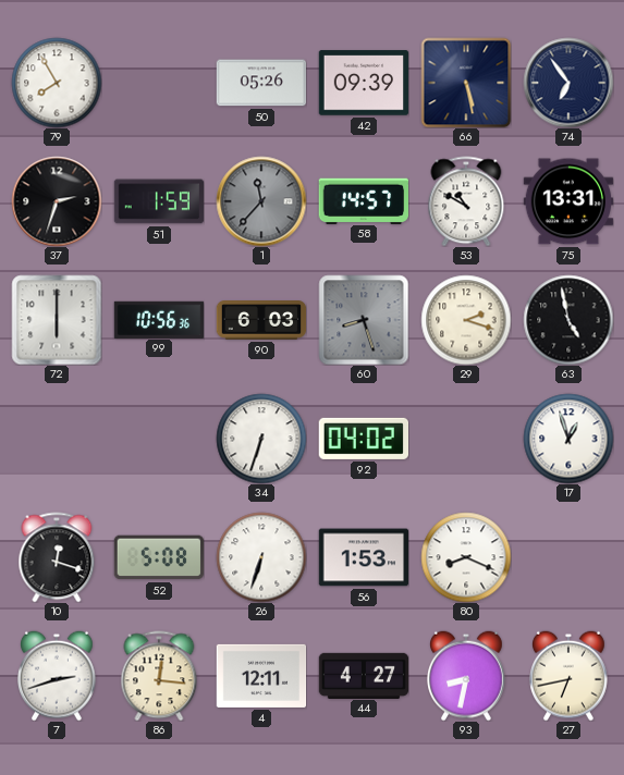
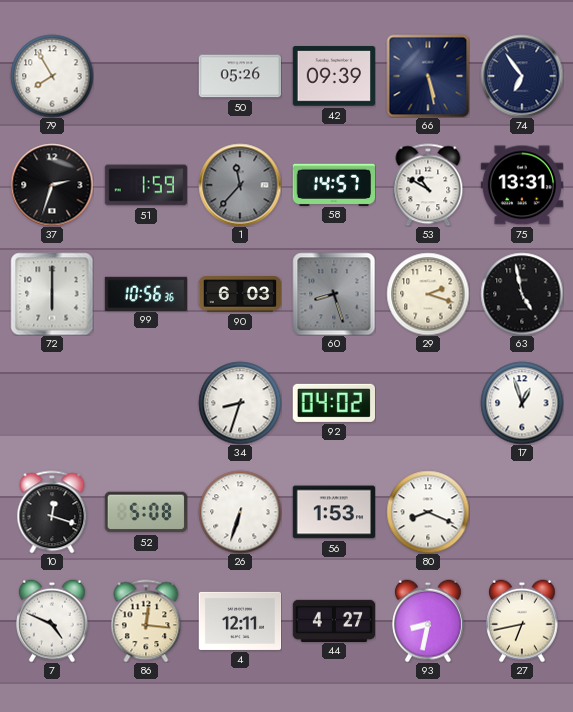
34: 6:33 -> 8:33
7: 2:42 -> 4:49
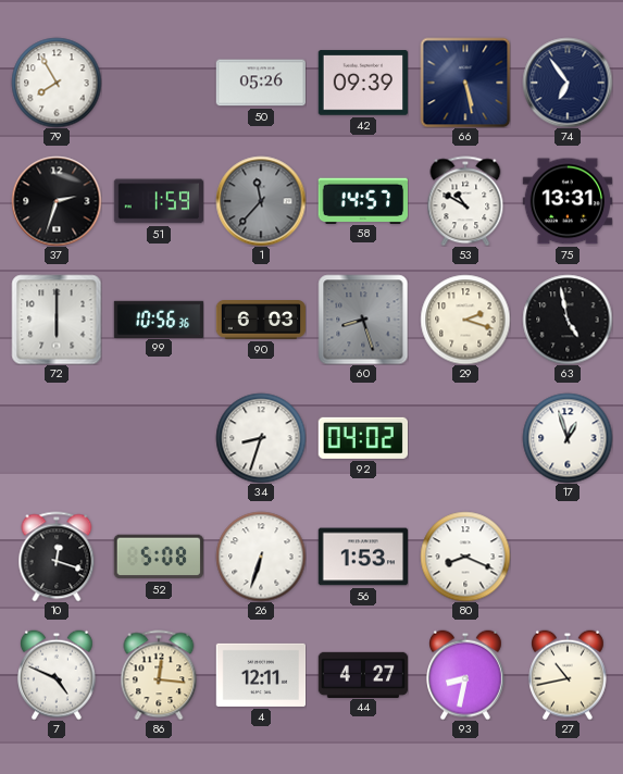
27: 6:43 -> 10:43
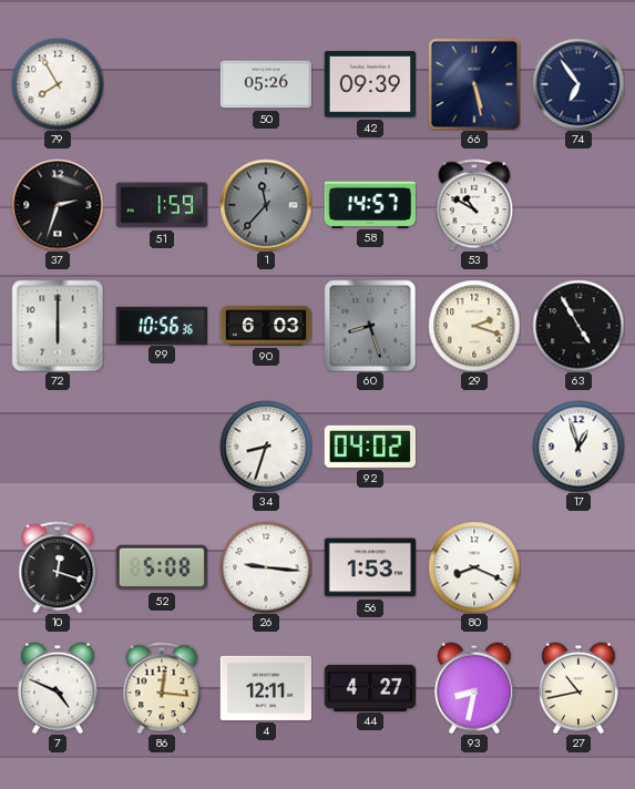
75: 13:31 -> none
63: 4:58 -> 4:55
26: 6:33 -> 9:16
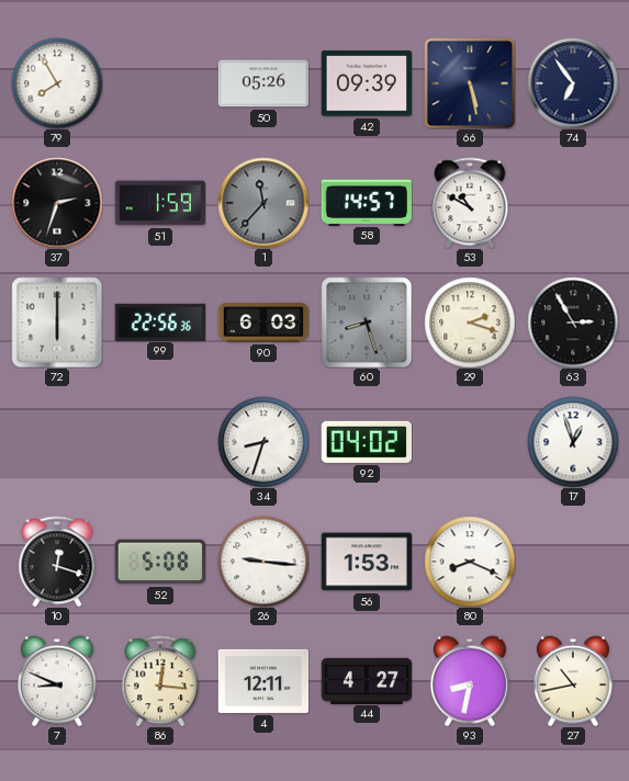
99: 10:56 -> 22:56
63: 4:55 -> 2:55
7: 4:49 -> 8:49
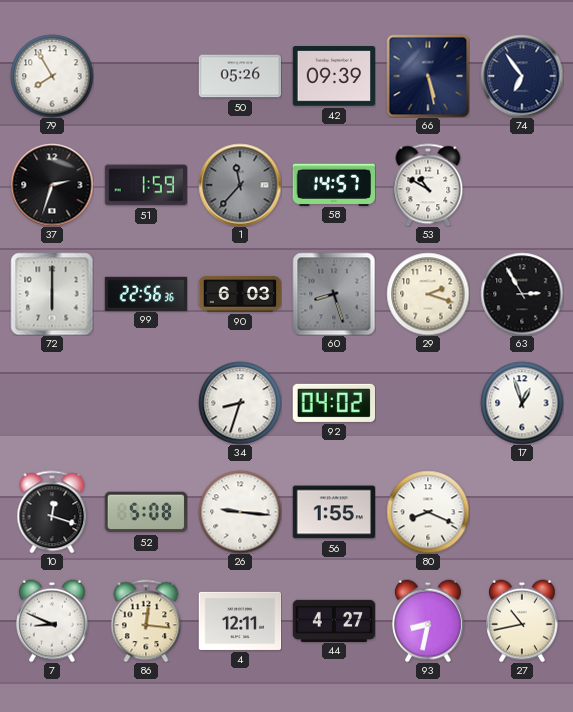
56: 1:53 -> 1:55
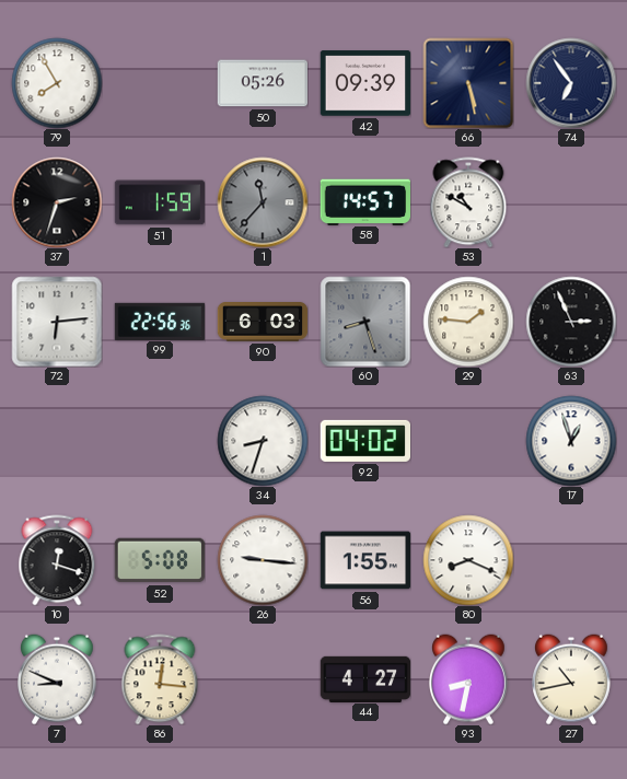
72: 6:00 -> 6:14
29: 2:18 -> 1:46
63: 2:55 -> 2:56
4: 12:11 -> none
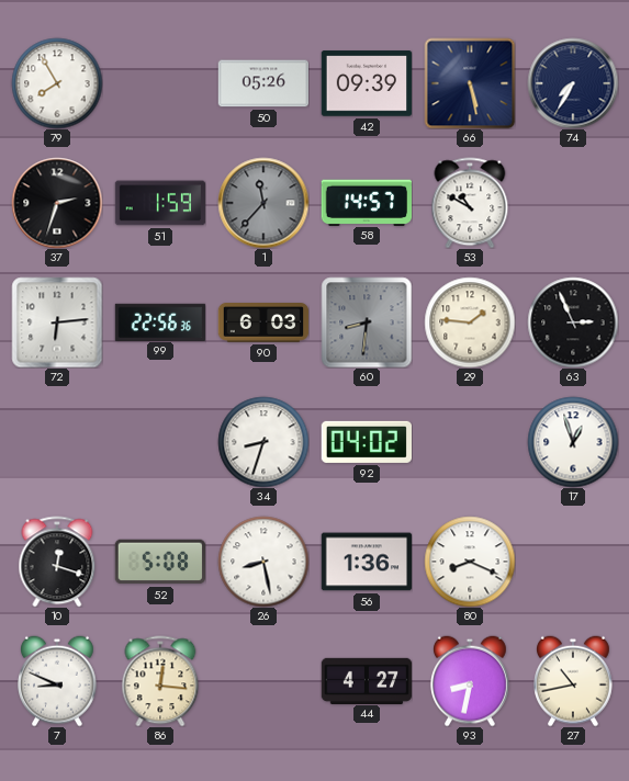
74: 6:54 -> 7:35
60: 8:27 -> 8:31
26: 9:16 -> 8:28
56: 1:55 -> 1:36
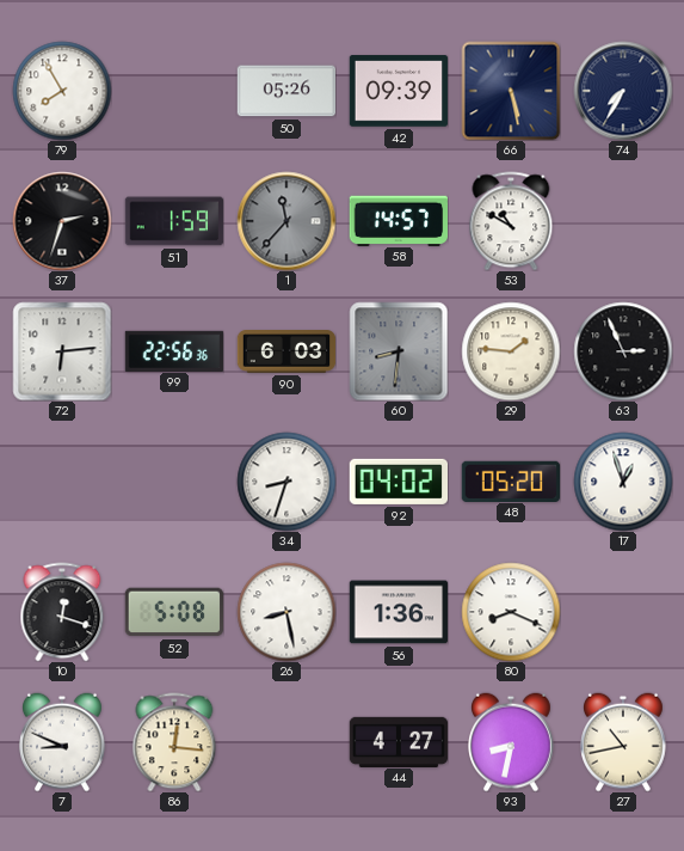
48: none -> 05:20
